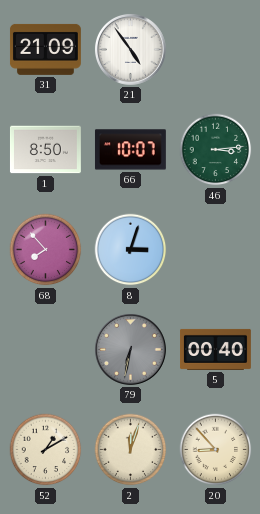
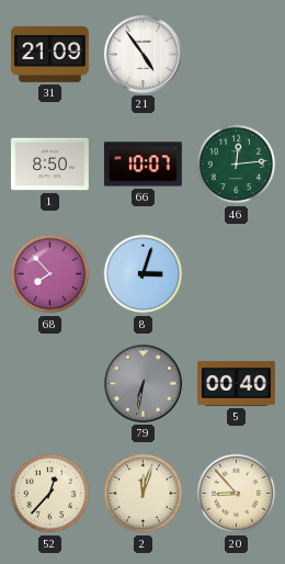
46: 3:14 -> 12:14
52: 1:10 -> 12:37
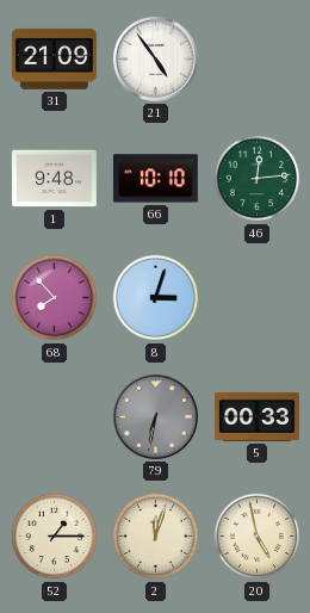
1: 8:50 -> 9:48
66: 10:07 -> 10:10
5: 00:40 -> 00:33
52: 12:37 -> 1:15
20: 8:53 -> 4:58
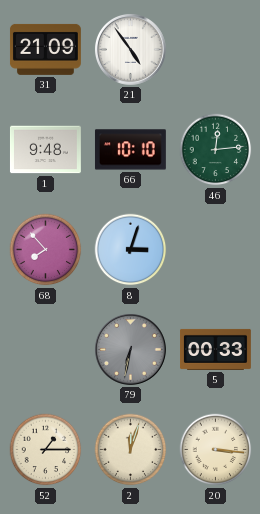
20: 4:58 -> 3:16
